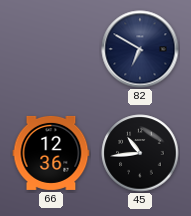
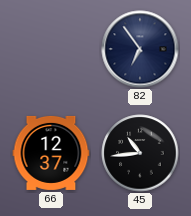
82: 6:50 -> 6:54
66: 12:36 -> 12:37
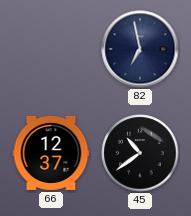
82: 6:54 -> 6:58
45: 10:44 -> 10:39
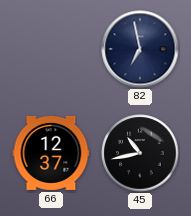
45: 10:39 -> 10:43
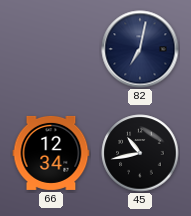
82: 6:58 -> 7:02
66: 12:37 -> 12:34
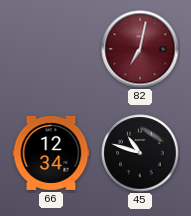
82 dial: navy -> burgundy
45: 10:43 -> 10:48
